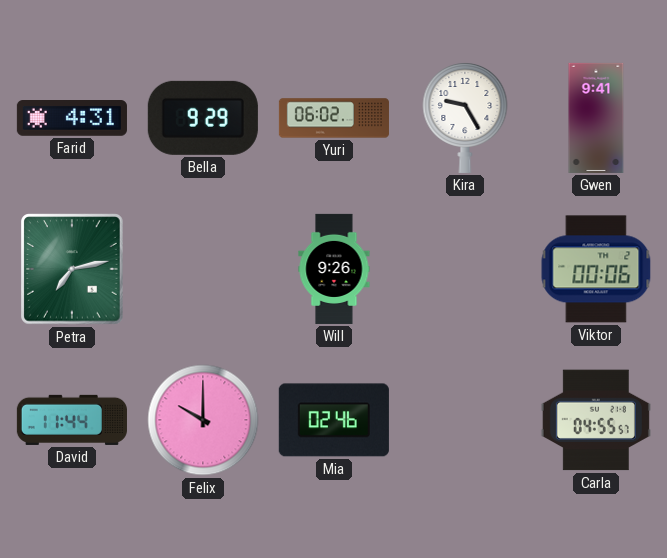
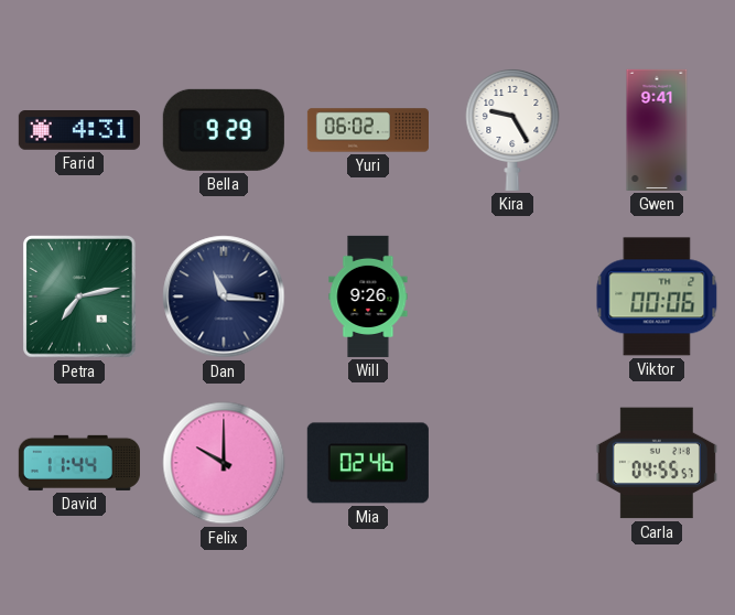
Dan: none -> 11:16
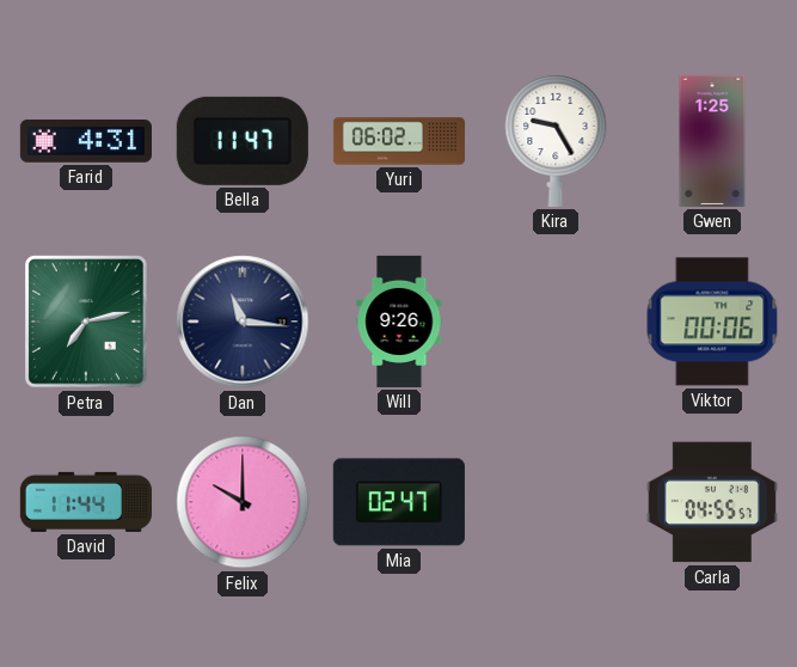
Bella: 9:29 -> 11:47
Gwen: 9:41 -> 1:25
Mia: 02:46 -> 02:47
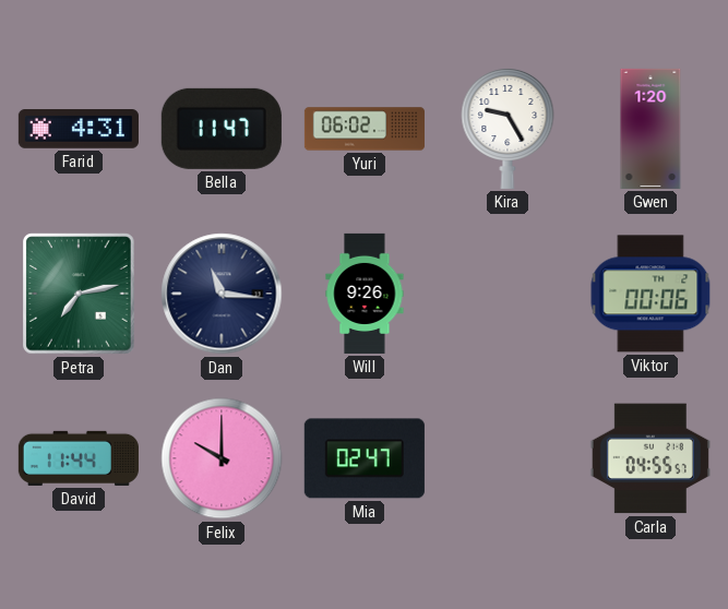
Gwen: 1:25 -> 1:20
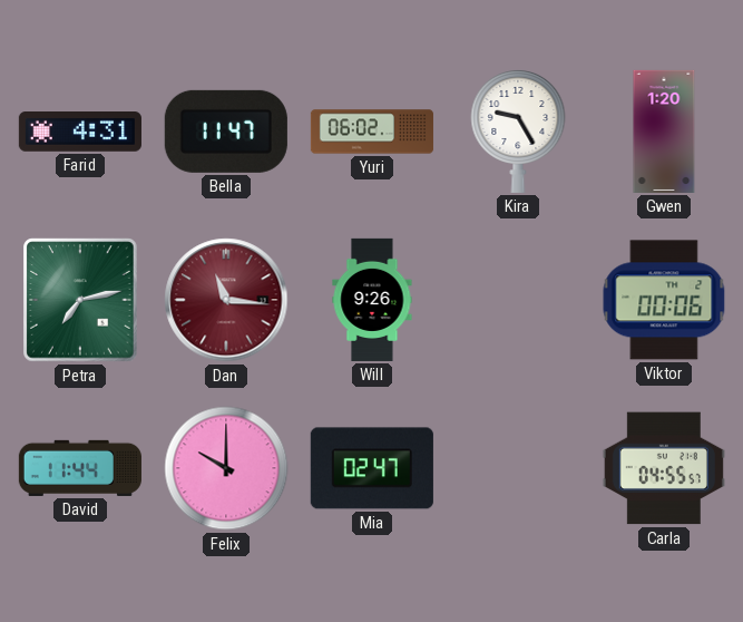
Dan dial: navy -> burgundy
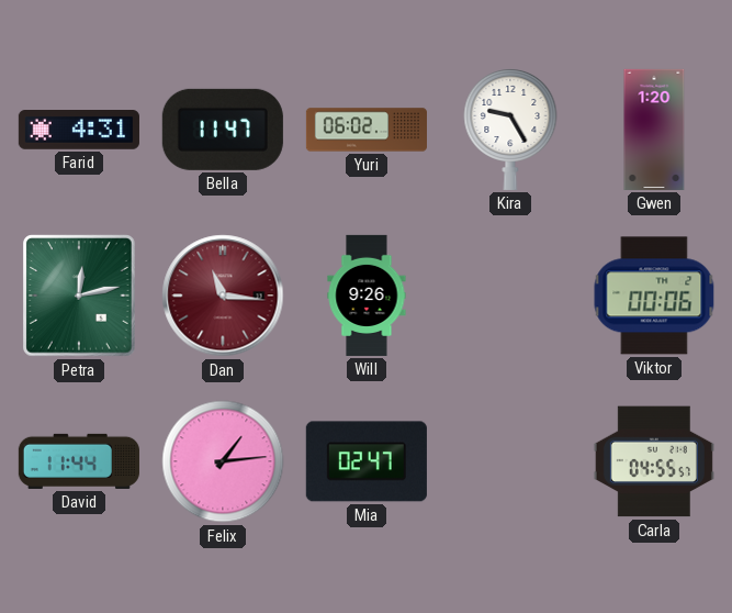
Petra: 7:13 -> 12:13
Felix: 10:00 -> 1:14
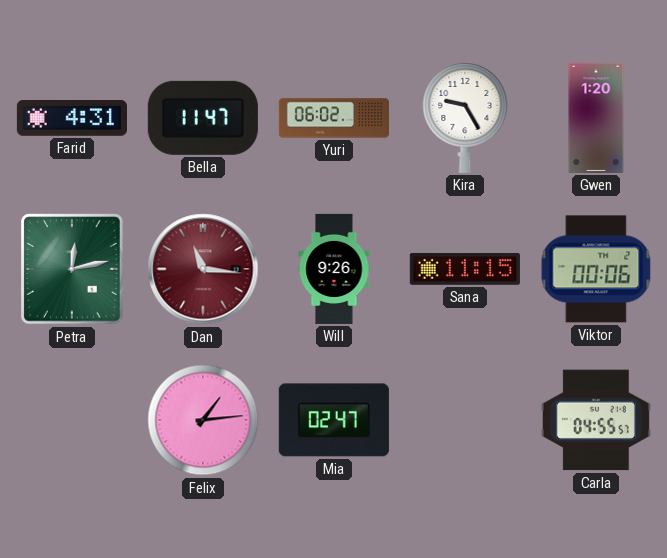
Sana: none -> 11:15
David: 11:44 -> none
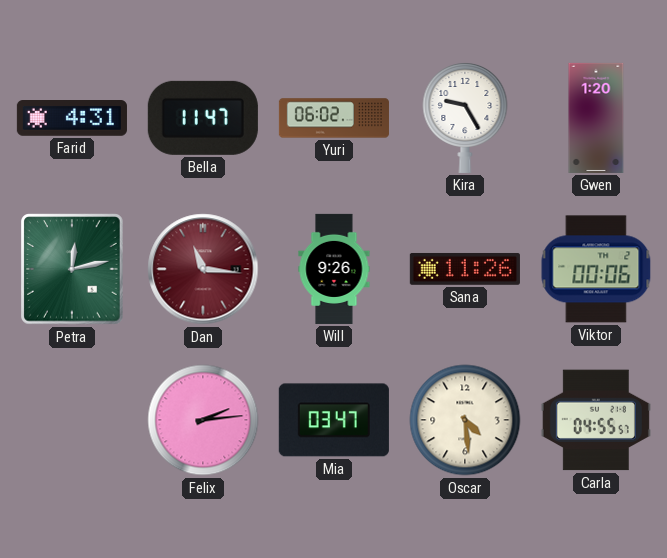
Sana: 11:15 -> 11:26
Felix: 1:14 -> 2:14
Mia: 02:47 -> 03:47
Oscar: none -> 4:29
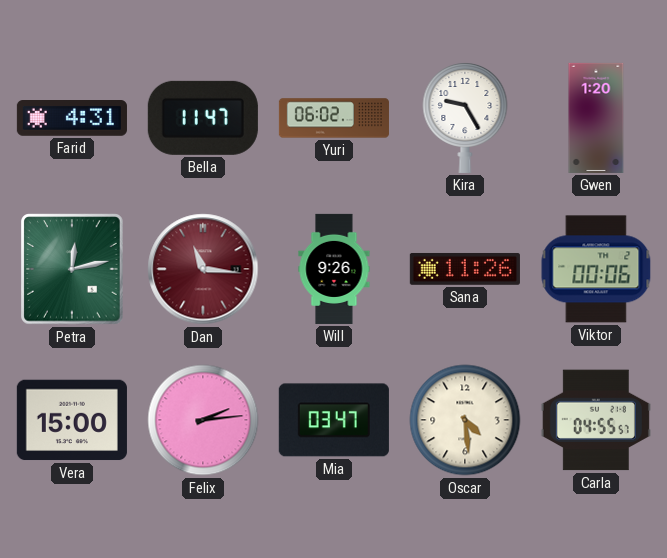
Vera: none -> 15:00
